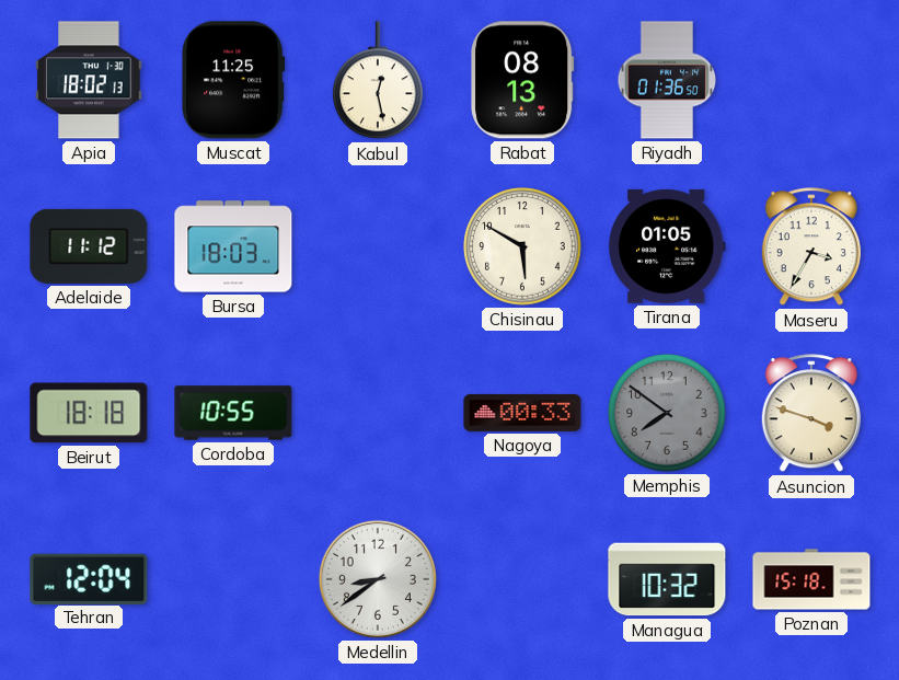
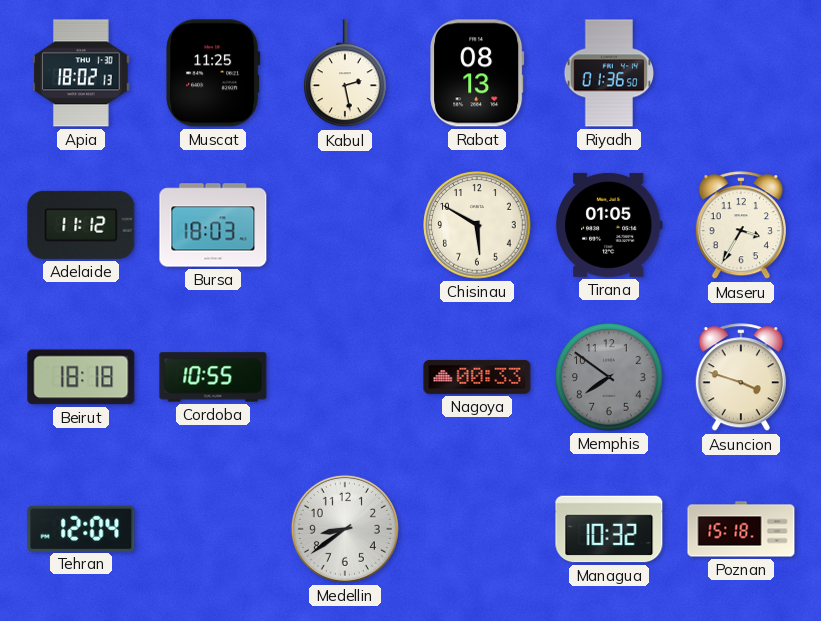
Kabul: 12:28 -> 2:28
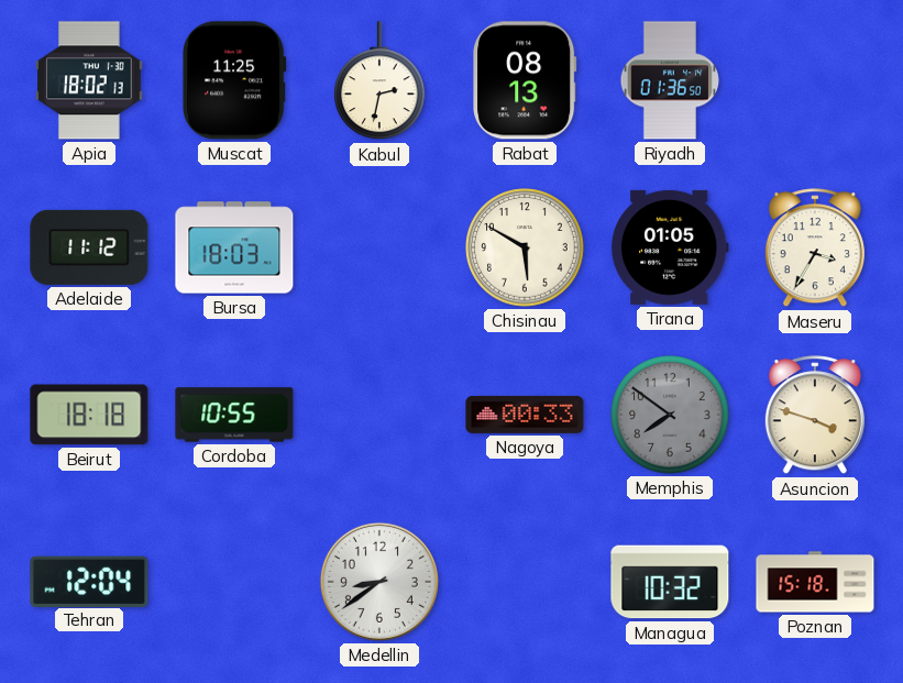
Kabul: 2:28 -> 2:32
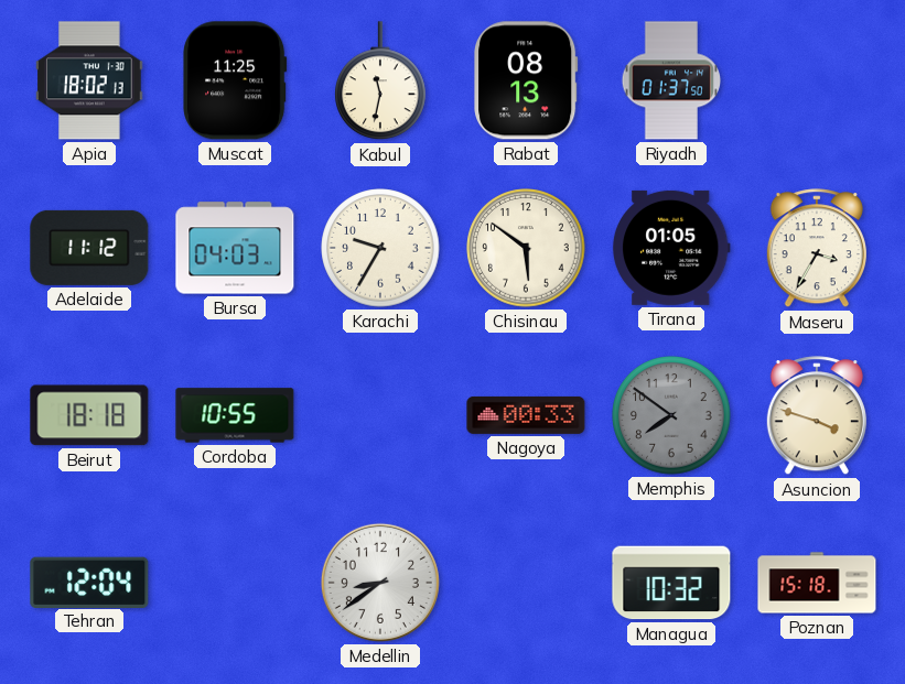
Kabul: 2:32 -> 11:32
Riyadh: 01:36 -> 01:37
Bursa: 18:03 -> 04:03
Karachi: none -> 9:35
Chisinau: 5:50 -> 5:51
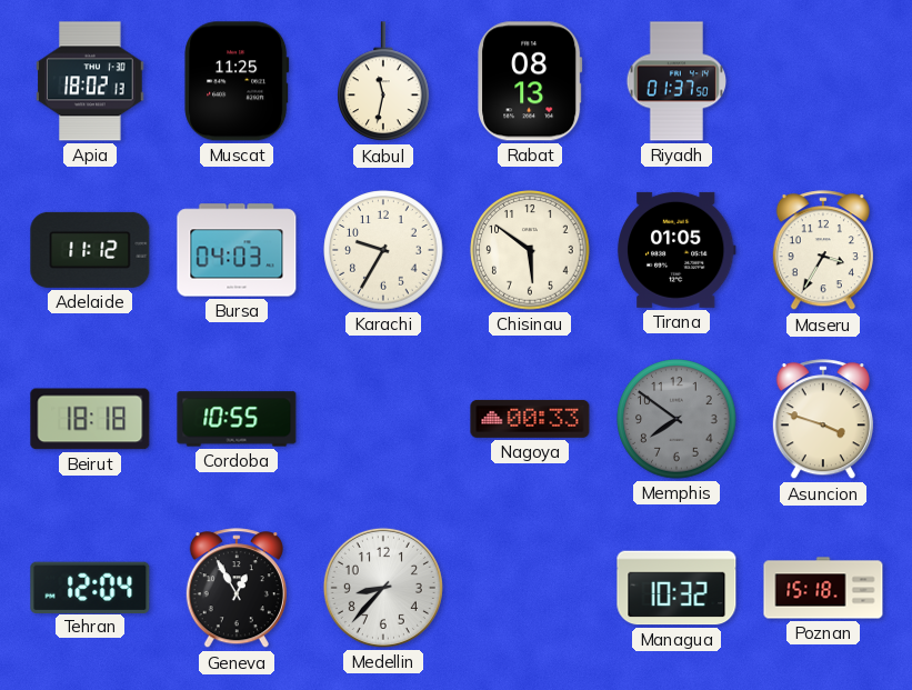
Geneva: none -> 12:55
Medellin: 8:39 -> 8:37
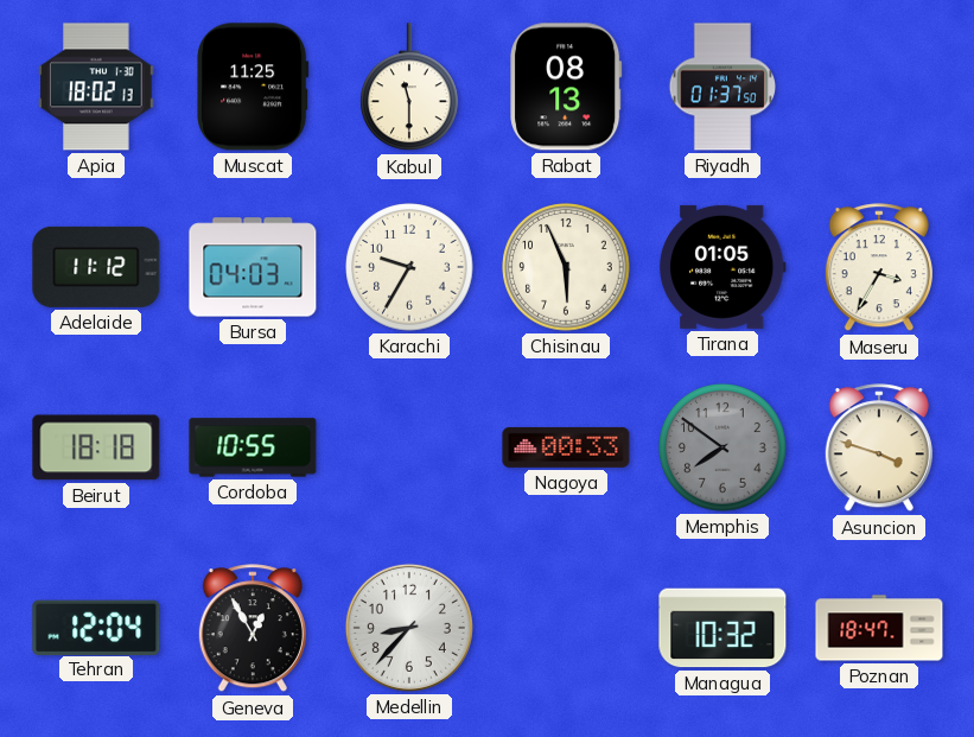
Kabul: 11:32 -> 11:30
Chisinau: 5:51 -> 5:56
Poznan: 15:18 -> 18:47
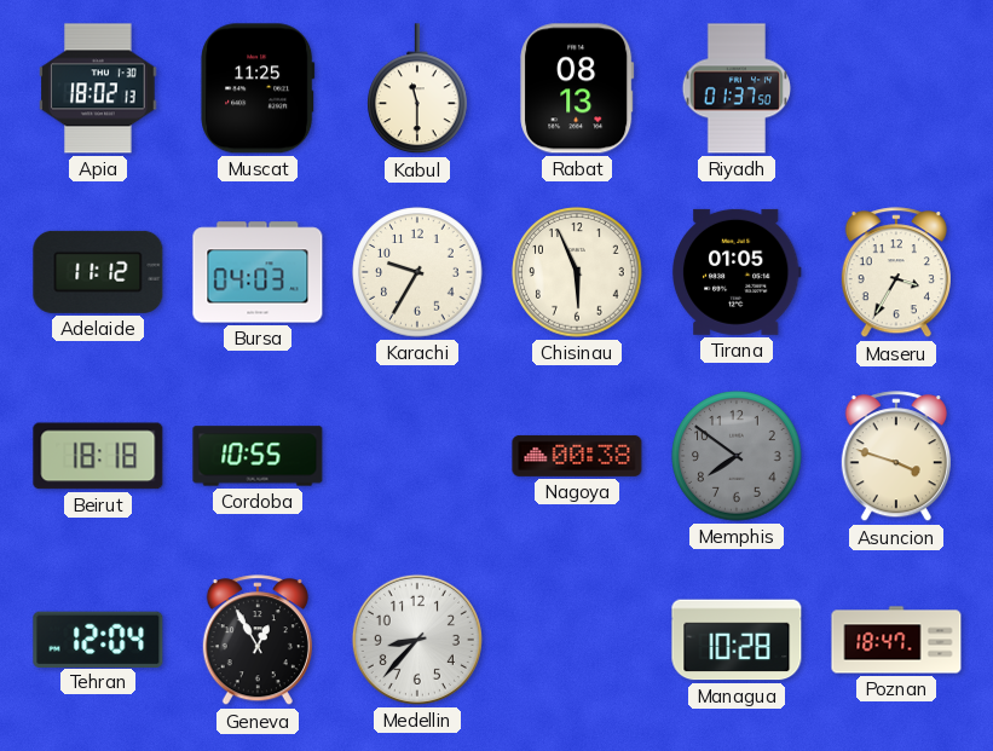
Nagoya: 00:33 -> 00:38
Managua: 10:32 -> 10:28
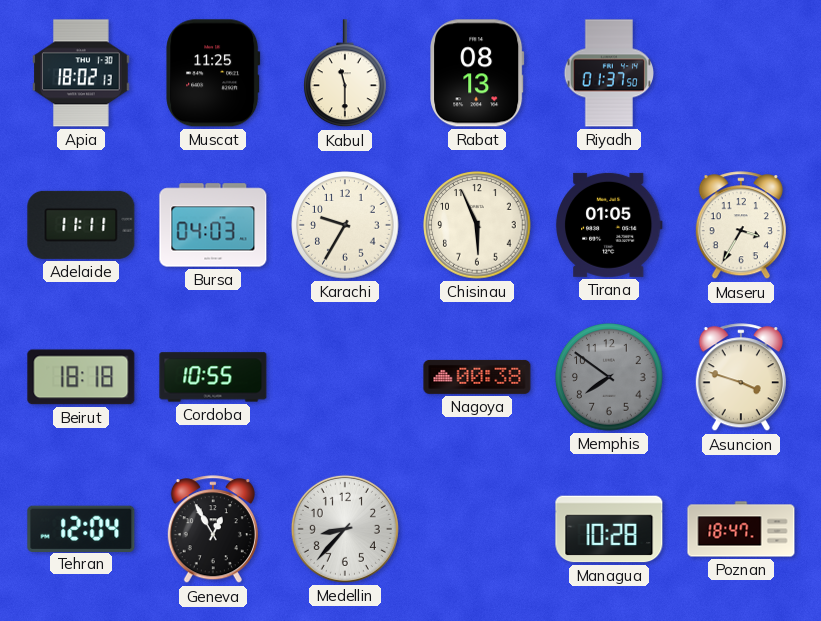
Adelaide: 11:12 -> 11:11
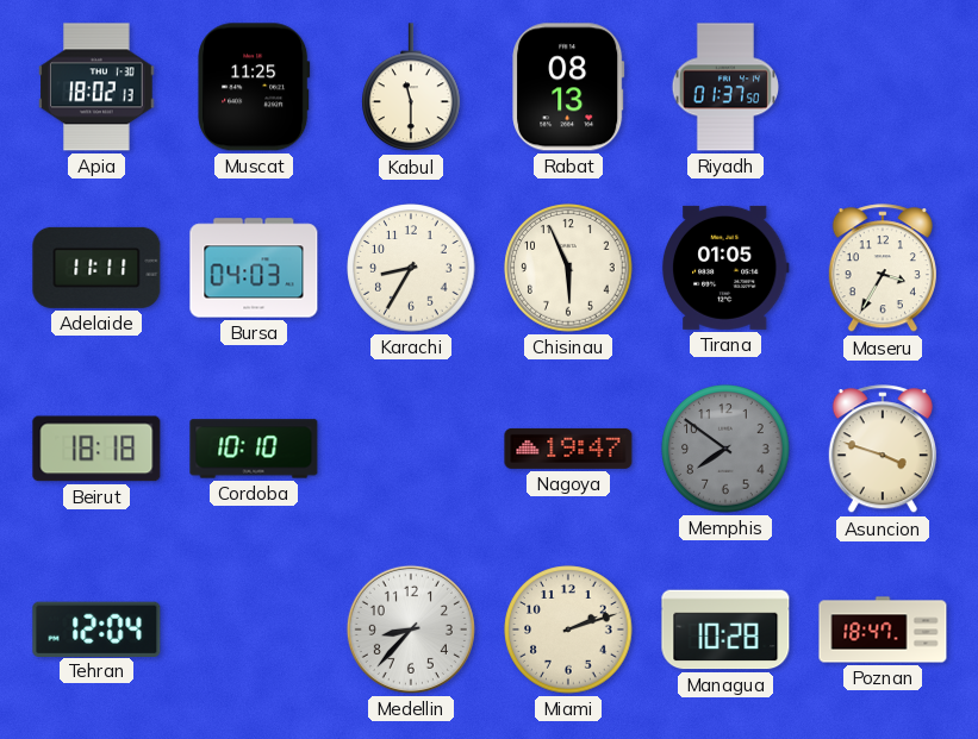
Karachi: 9:35 -> 8:35
Cordoba: 10:55 -> 10:10
Nagoya: 00:38 -> 19:47
Geneva: 12:55 -> none
Miami: none -> 2:12
